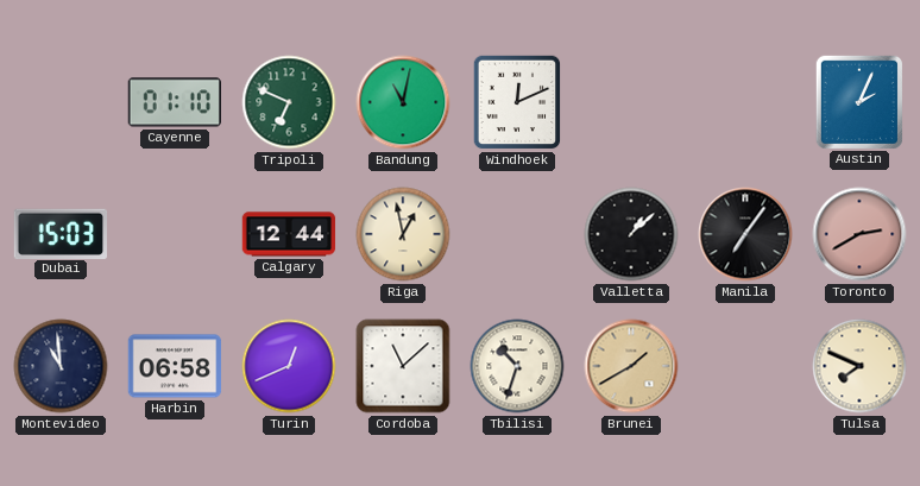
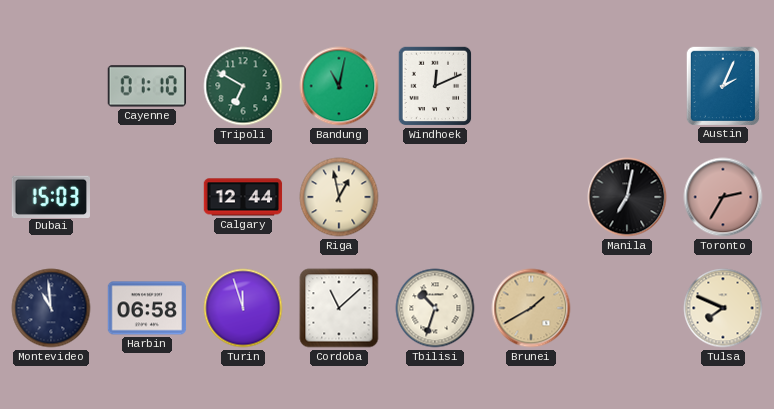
Tripoli: 6:49 -> 6:50
Valletta: 1:08 -> none
Manila: 7:06 -> 7:02
Toronto: 2:40 -> 2:35
Turin: 12:41 -> 11:57
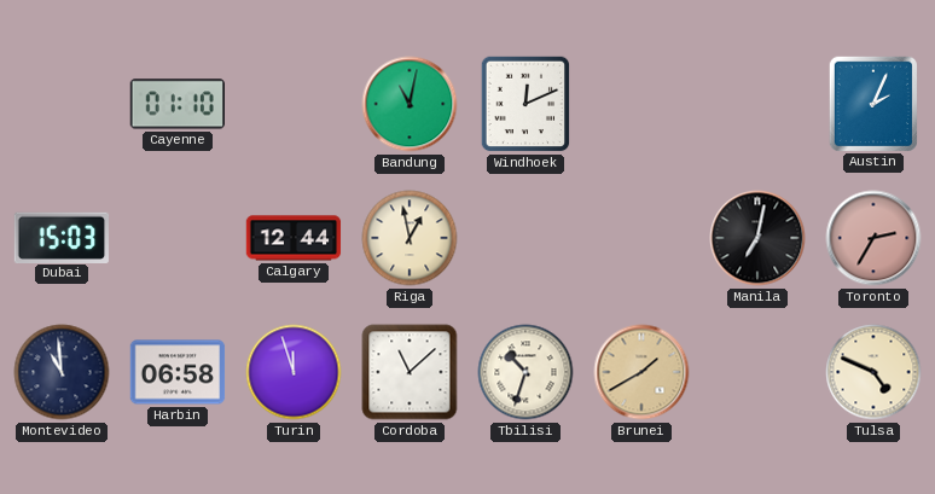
Tripoli: 6:50 -> none
Tulsa: 7:49 -> 4:49
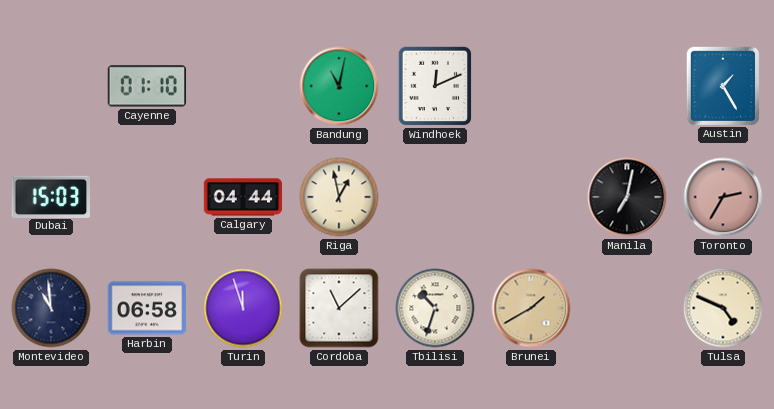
Austin: 2:04 -> 1:25
Calgary: 12:44 -> 04:44
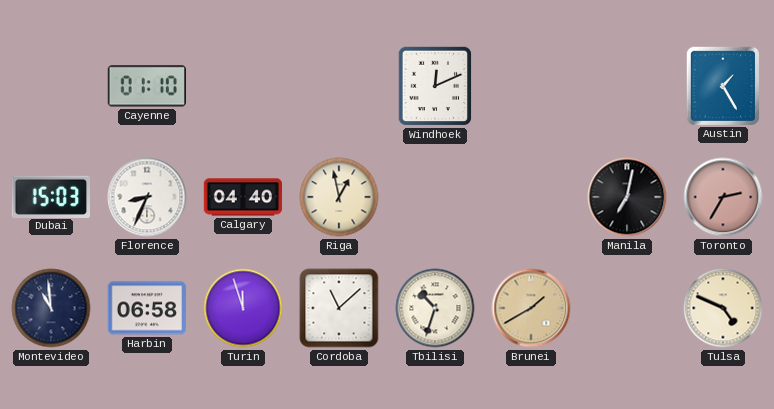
Bandung: 11:02 -> none
Florence: none -> 8:34
Calgary: 04:44 -> 04:40
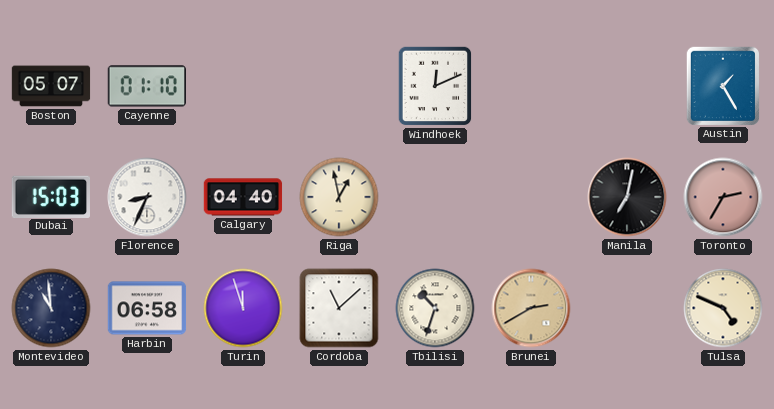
Boston: none -> 05:07
Brunei: 1:40 -> 2:40
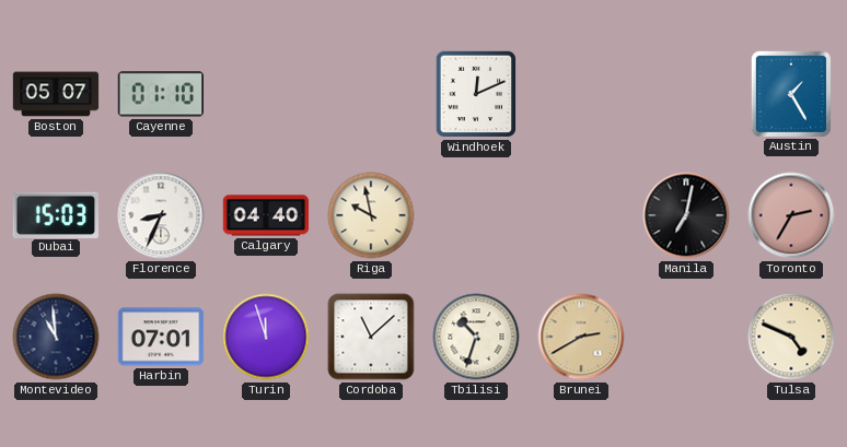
Riga: 12:58 -> 9:58
Harbin: 06:58 -> 07:01
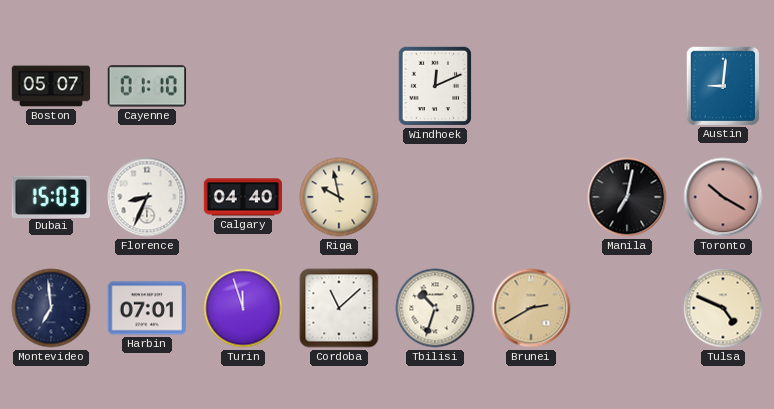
Austin: 1:25 -> 9:01
Toronto: 2:35 -> 10:20
Montevideo: 10:59 -> 6:59
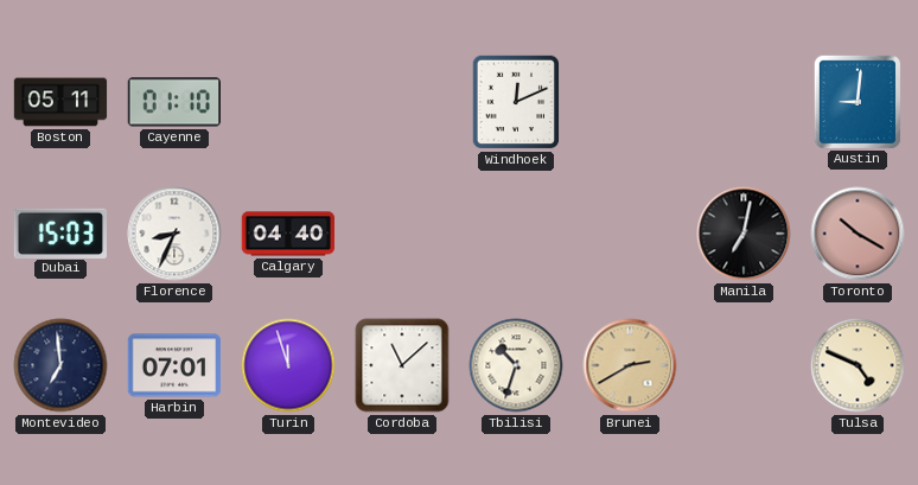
Boston: 05:07 -> 05:11
Riga: 9:58 -> none
